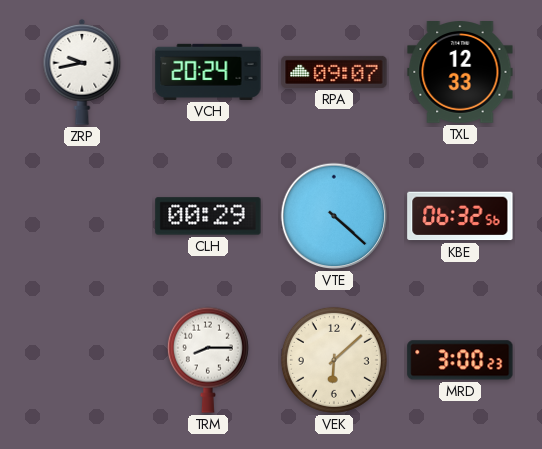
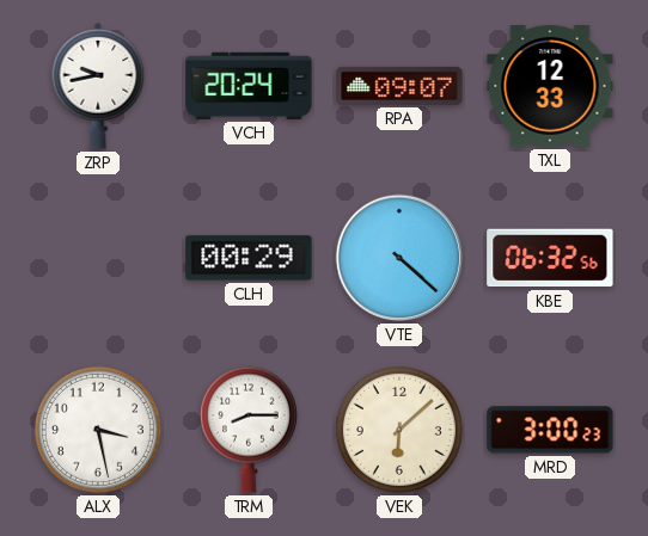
ALX: none -> 3:28
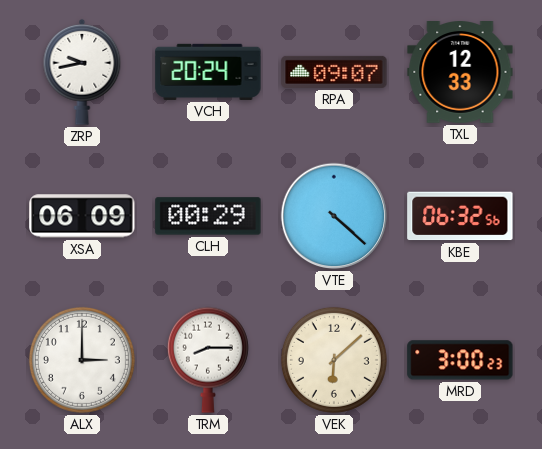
XSA: none -> 06:09
ALX: 3:28 -> 3:00
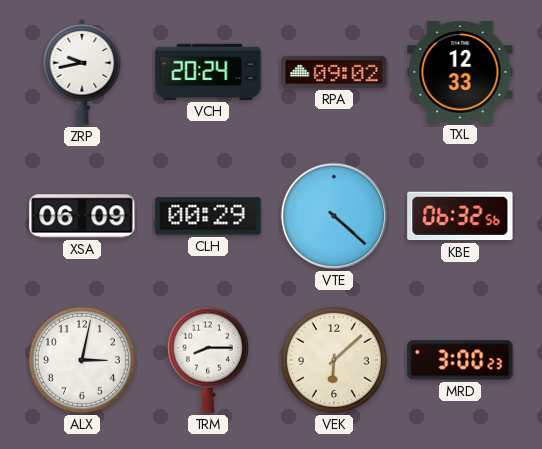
RPA: 09:07 -> 09:02
ALX: 3:00 -> 3:02
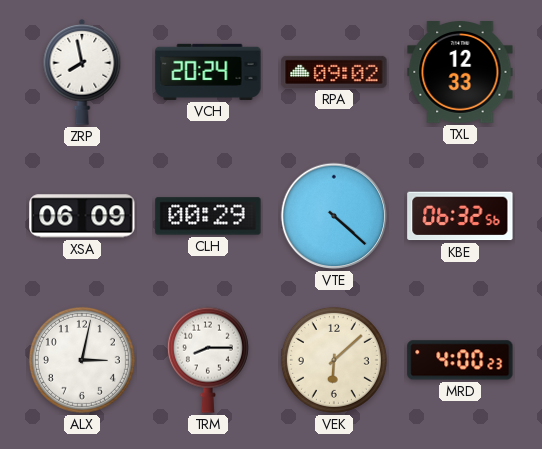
ZRP: 9:43 -> 7:58
MRD: 3:00 -> 4:00
